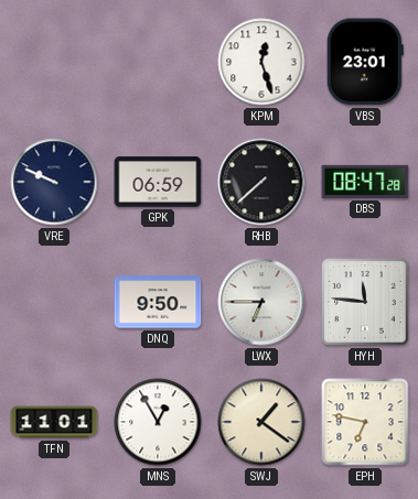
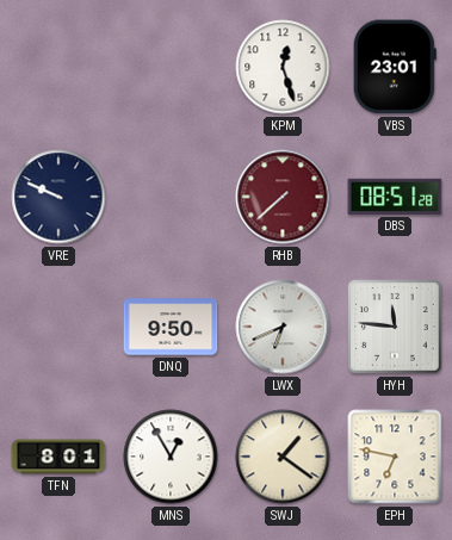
GPK: 06:59 -> none
RHB dial: black -> burgundy
DBS: 08:47 -> 08:51
LWX: 6:45 -> 6:41
TFN: 11:01 -> 8:01
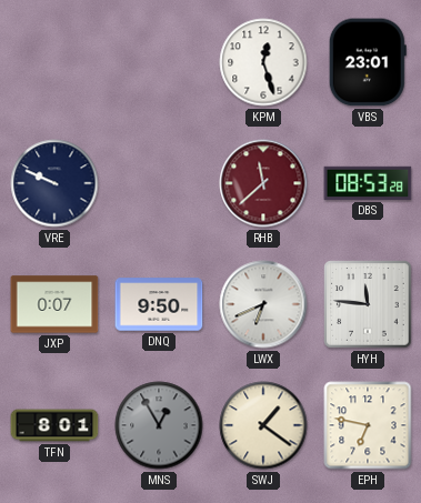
RHB: 7:38 -> 11:38
DBS: 08:51 -> 08:53
JXP: none -> 0:07
MNS dial: white -> grey
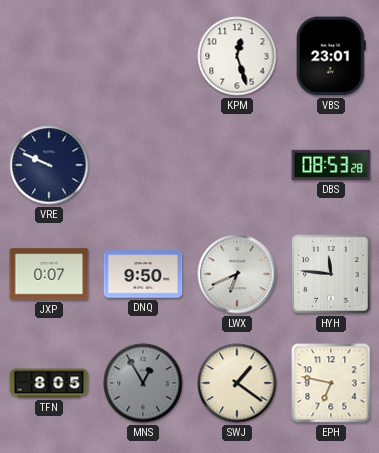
RHB: 11:38 -> none
TFN: 8:01 -> 8:05
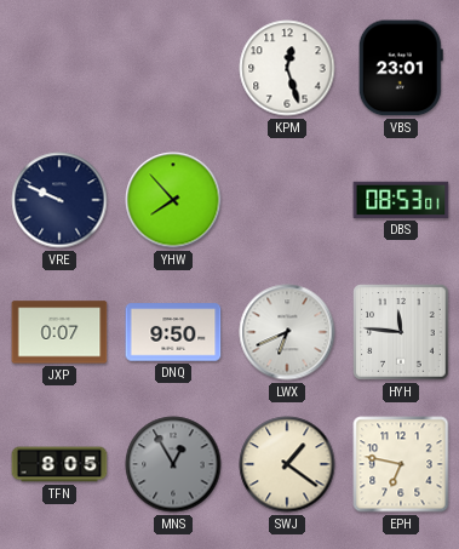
YHW: none -> 7:53
DBS: 08:53:28 -> 08:53:01
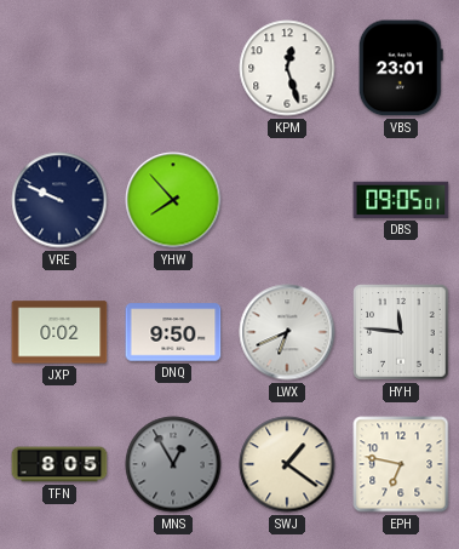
DBS: 08:53 -> 09:05
JXP: 0:07 -> 0:02
